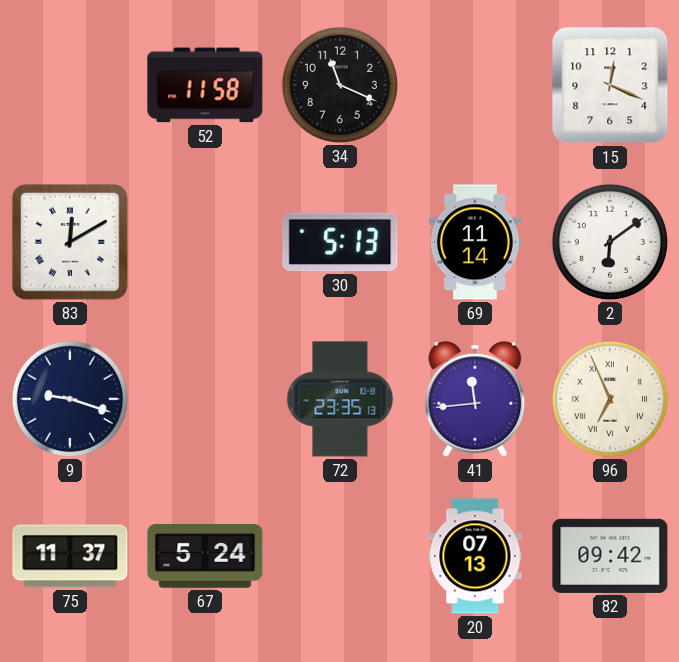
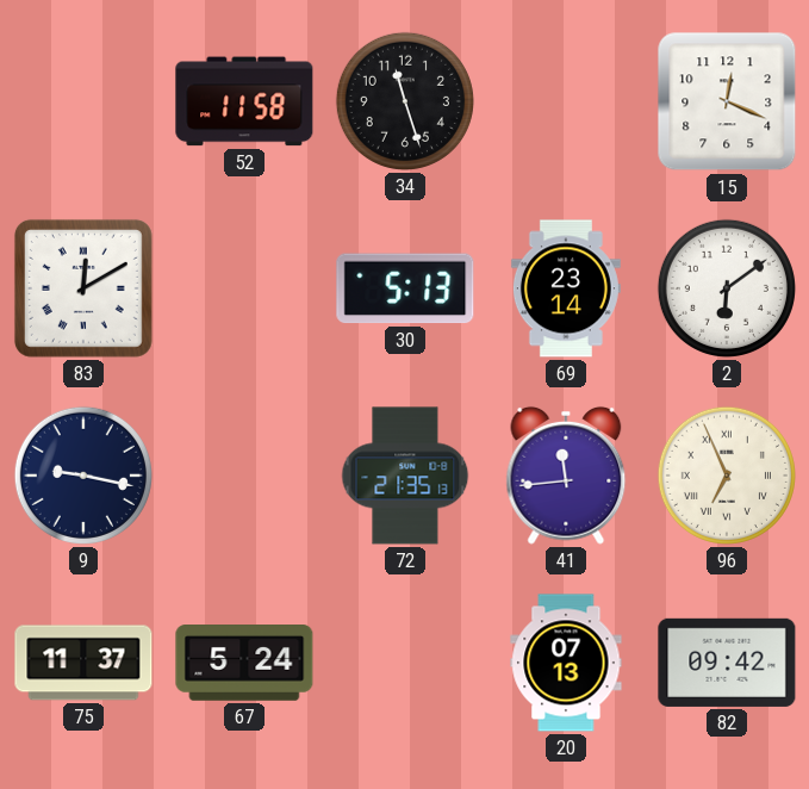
34: 11:19 -> 11:27
69: 11:14 -> 23:14
9: 9:18 -> 9:17
72: 23:35 -> 21:35
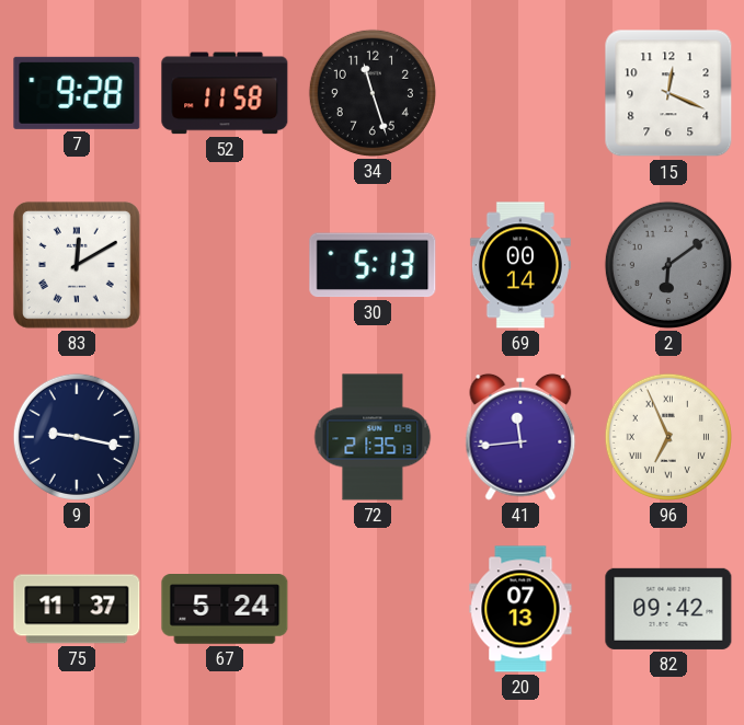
7: none -> 9:28
69: 23:14 -> 00:14
2 dial: white -> grey
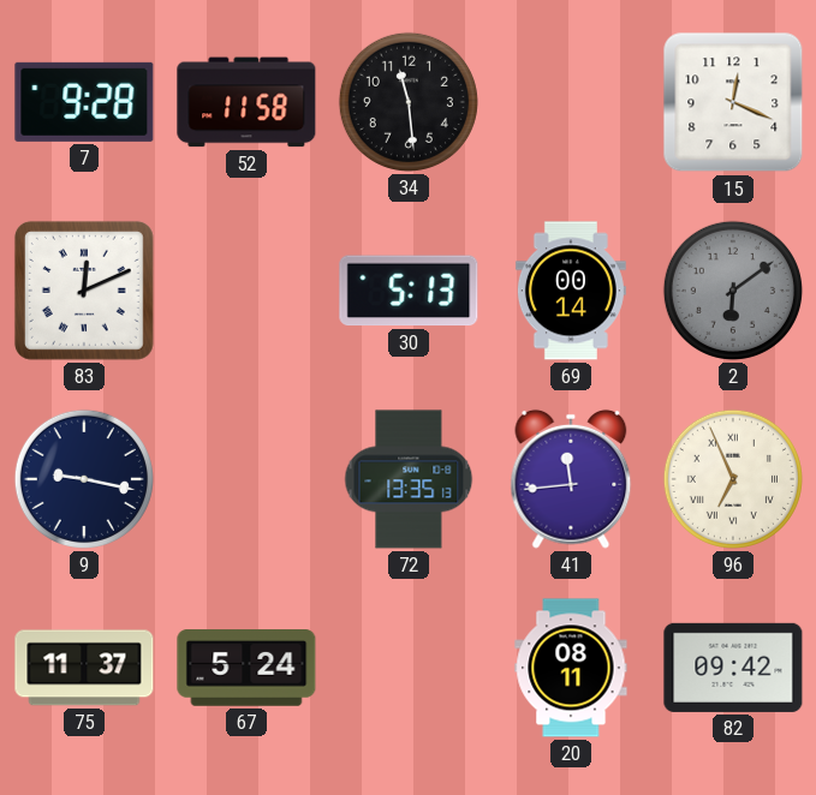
34: 11:27 -> 11:29
83: 12:10 -> 12:11
72: 21:35 -> 13:35
20: 07:13 -> 08:11
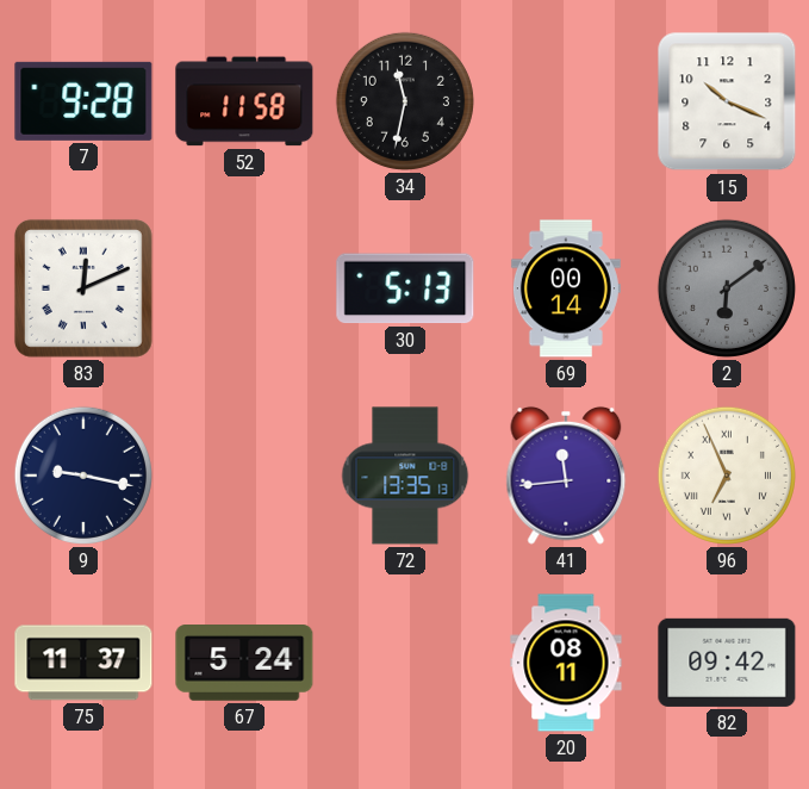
34: 11:29 -> 11:32
15: 12:19 -> 10:19
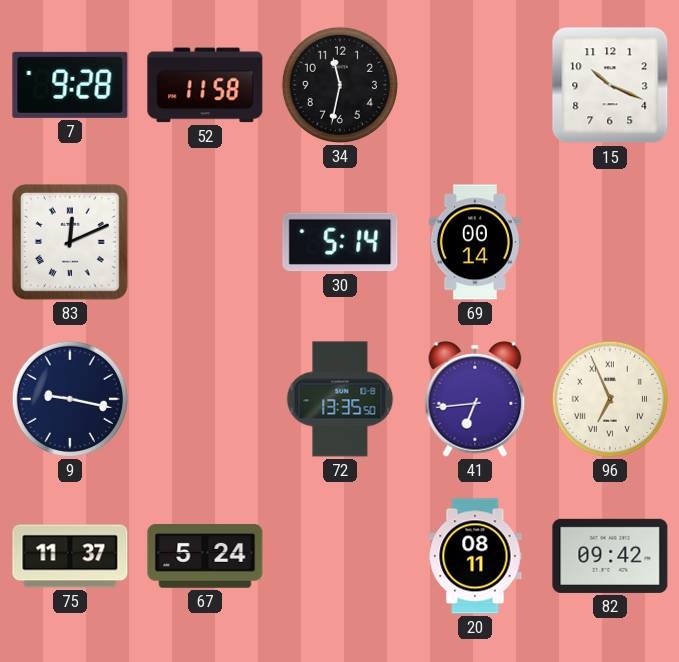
30: 5:13 -> 5:14
2: 6:09 -> none
72: 13:35:13 -> 13:35:50
41: 11:44 -> 6:44
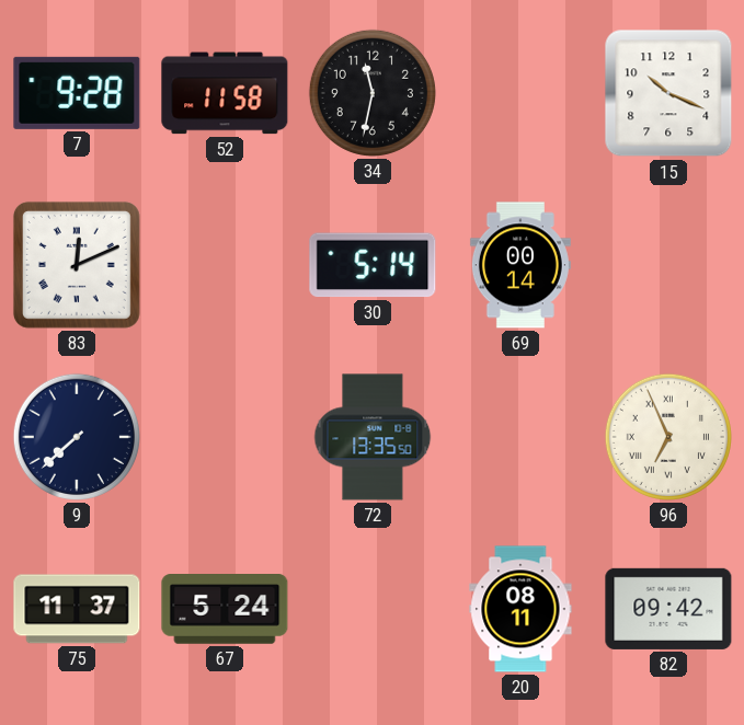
9: 9:17 -> 7:38
41: 6:44 -> none
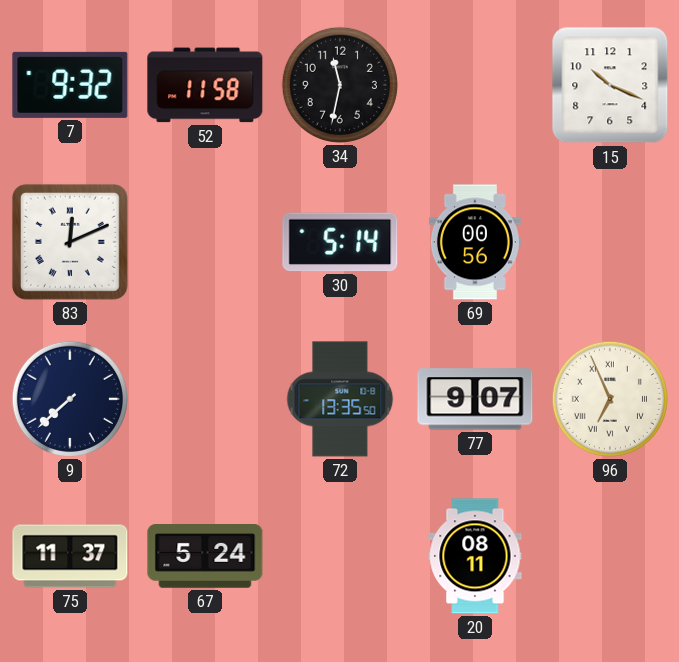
7: 9:28 -> 9:32
69: 00:14 -> 00:56
77: none -> 9:07
82: 09:42 -> none
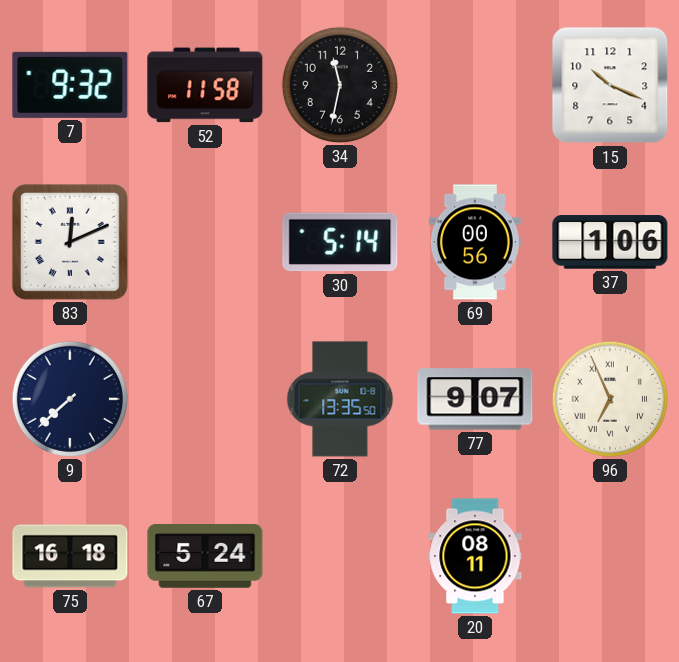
37: none -> 1:06
75: 11:37 -> 16:18
